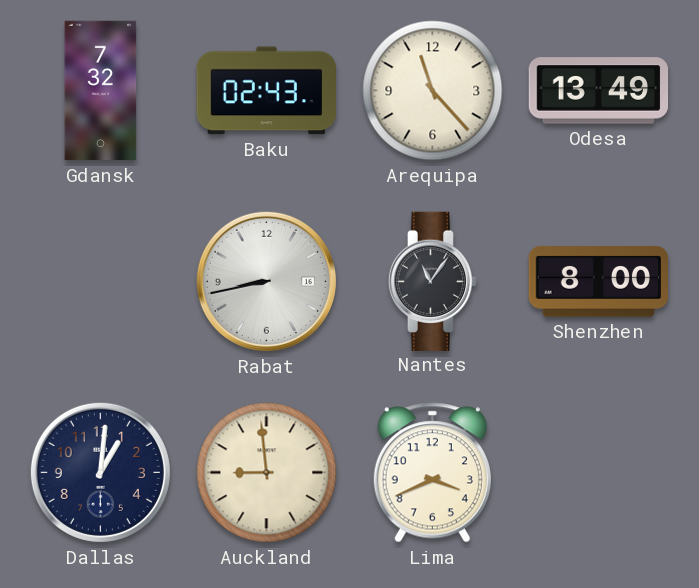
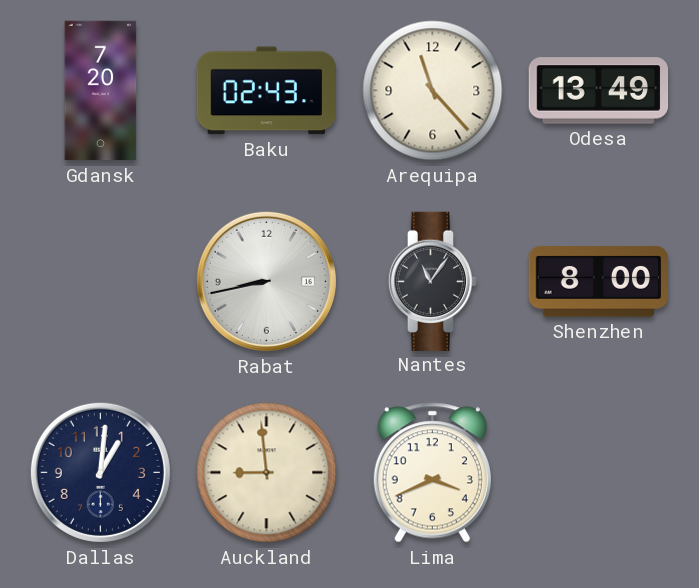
Gdansk: 7:32 -> 7:20
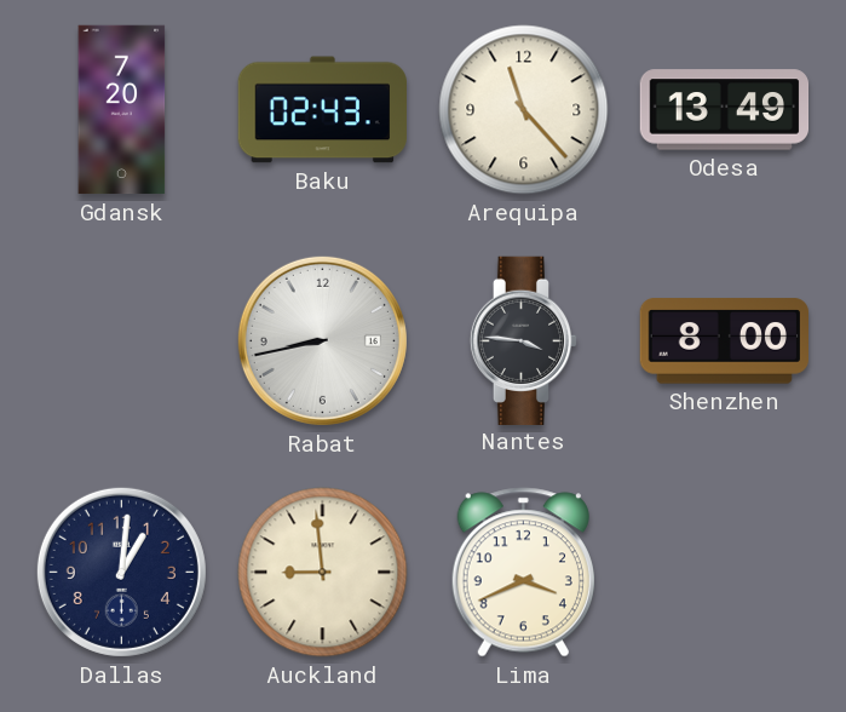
Nantes: 11:06 -> 3:46
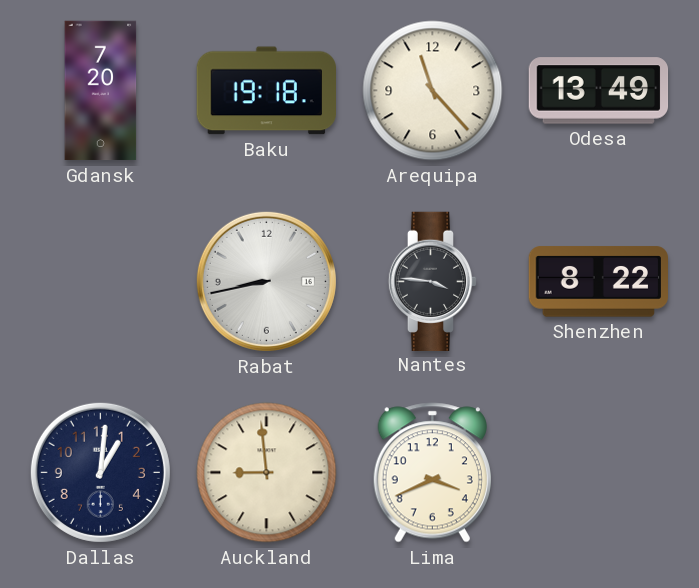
Baku: 02:43 -> 19:18
Shenzhen: 8:00 -> 8:22
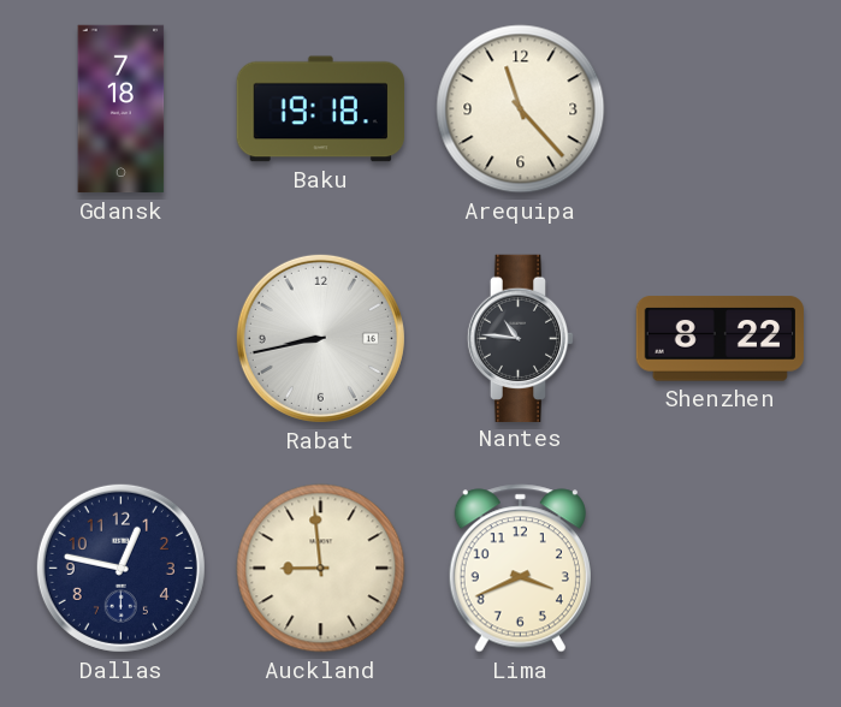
Gdansk: 7:20 -> 7:18
Odesa: 13:49 -> none
Nantes: 3:46 -> 10:46
Dallas: 1:01 -> 12:47
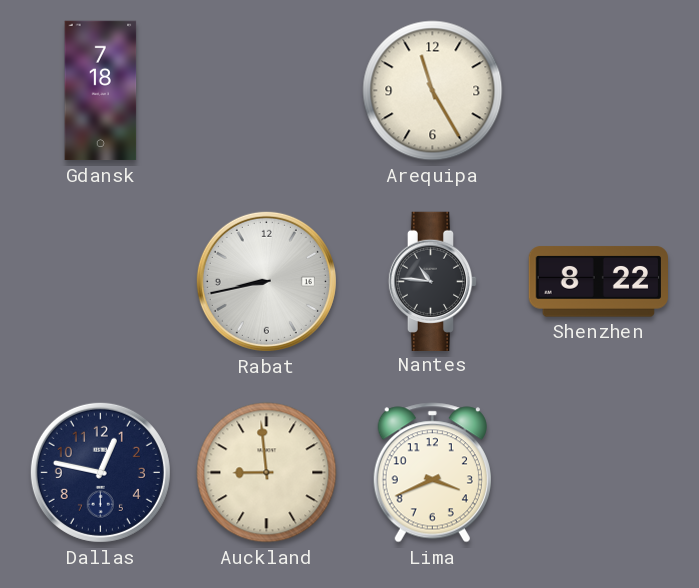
Baku: 19:18 -> none
Arequipa: 11:23 -> 11:25
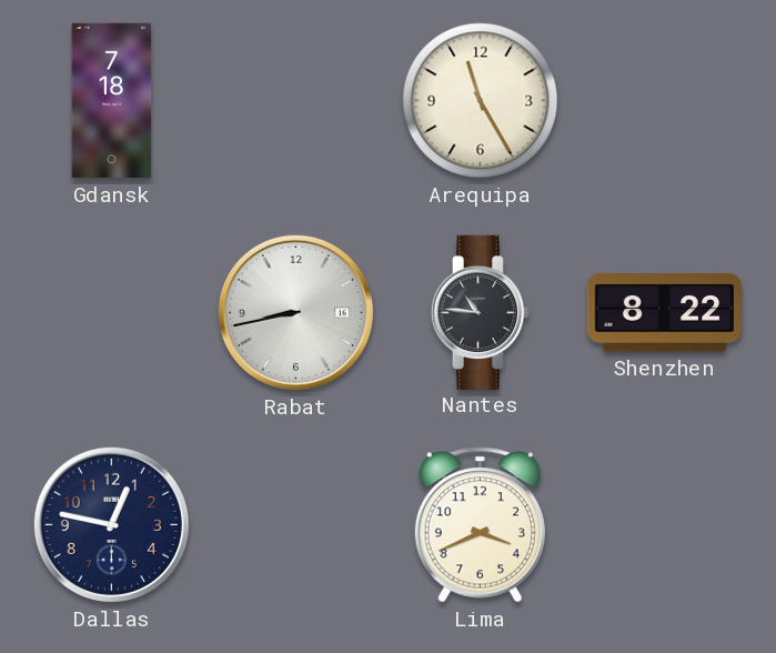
Auckland: 8:59 -> none
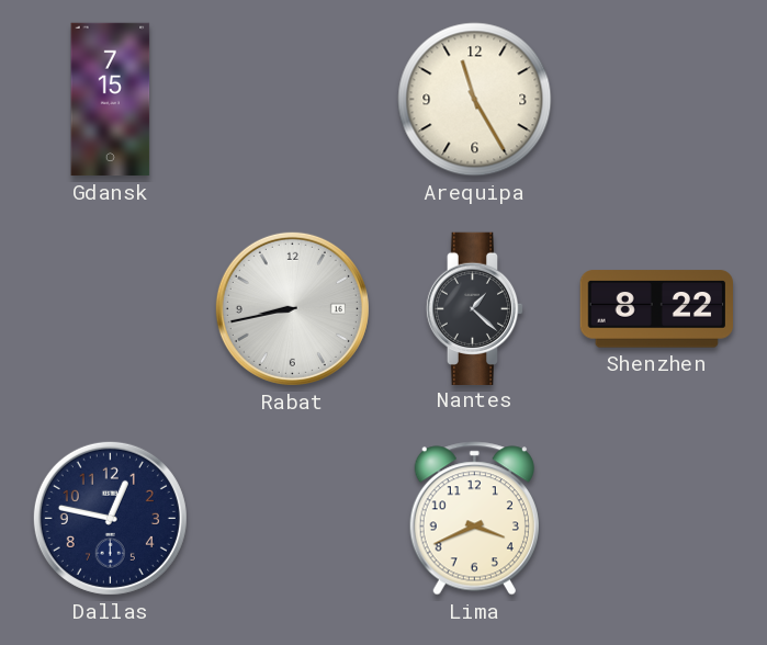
Gdansk: 7:18 -> 7:15
Nantes: 10:46 -> 1:22
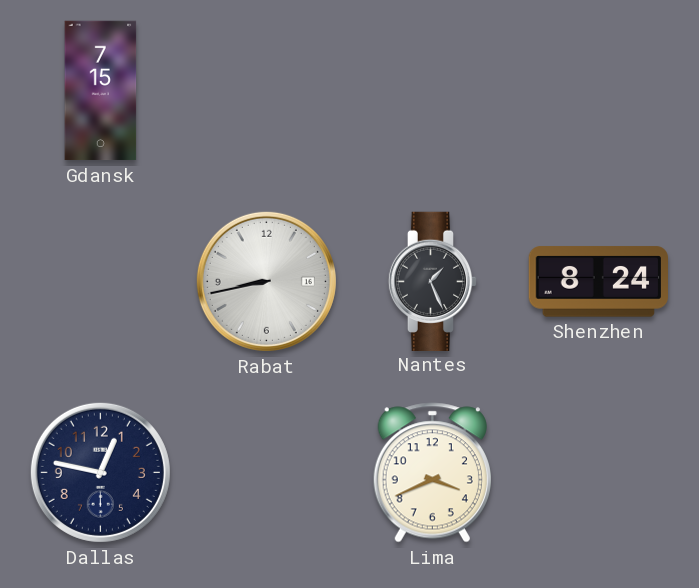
Arequipa: 11:25 -> none
Nantes: 1:22 -> 1:26
Shenzhen: 8:22 -> 8:24
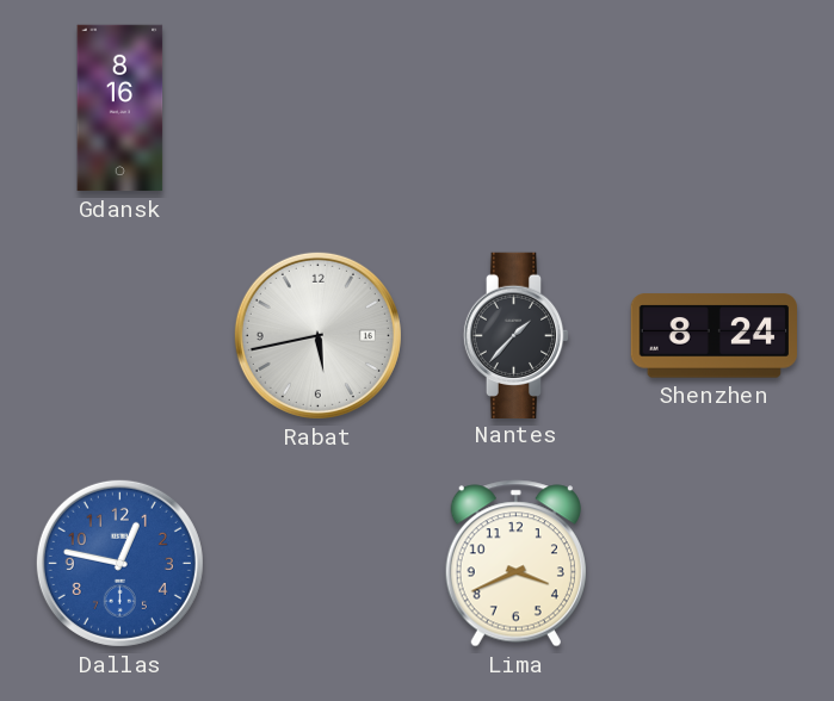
Gdansk: 7:15 -> 8:16
Rabat: 8:43 -> 5:43
Nantes: 1:26 -> 1:37
Dallas dial: navy -> blue
